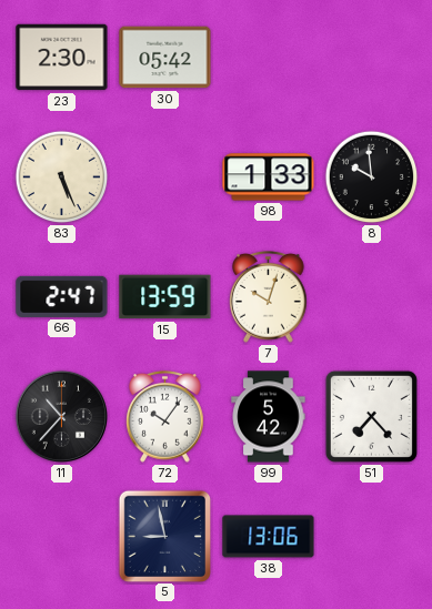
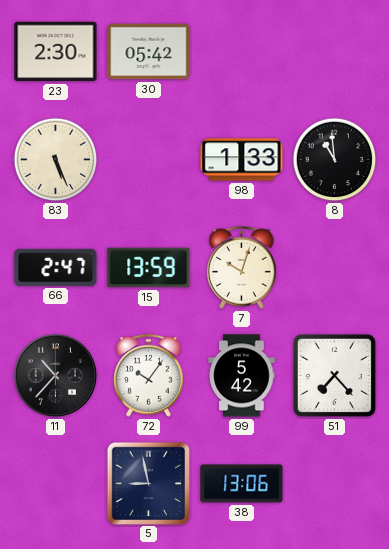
8: 9:59 -> 10:59
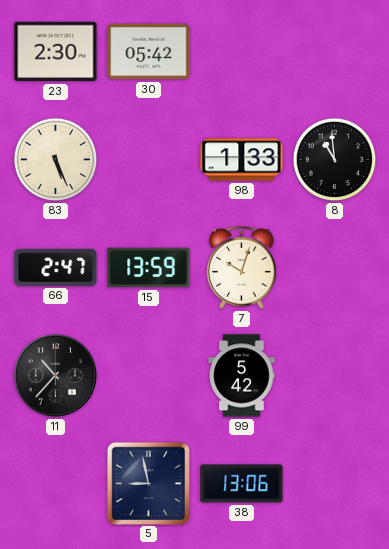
72: 10:06 -> none
51: 7:23 -> none
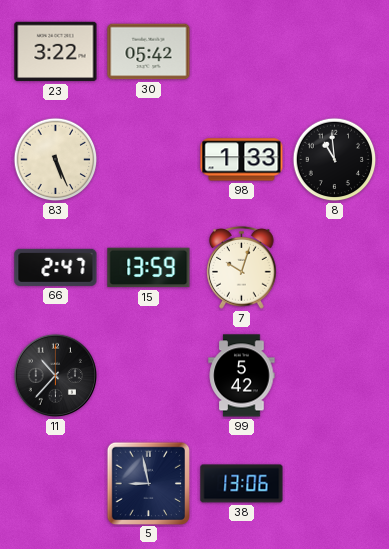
23: 2:30 -> 3:22
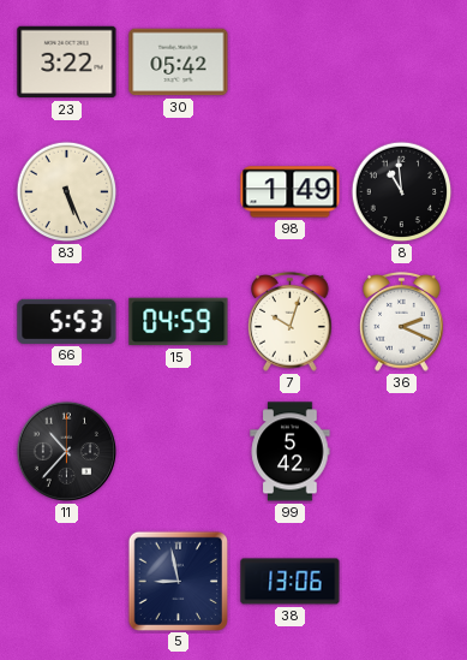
98: 1:33 -> 1:49
66: 2:47 -> 5:53
15: 13:59 -> 04:59
36: none -> 2:19
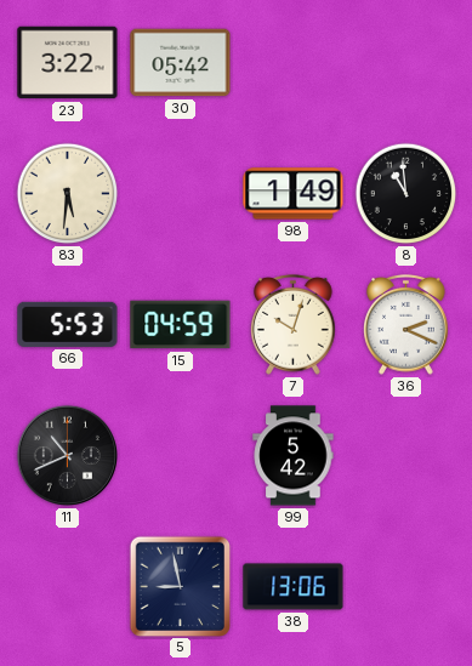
83: 5:26 -> 5:31
11: 10:37 -> 10:41
